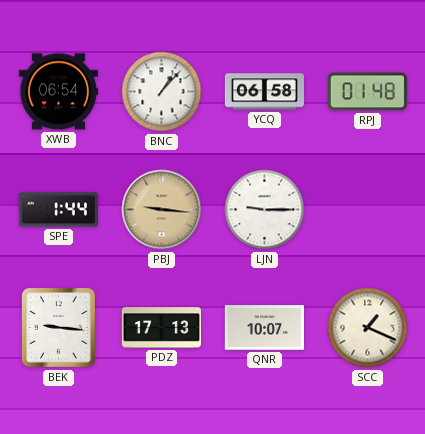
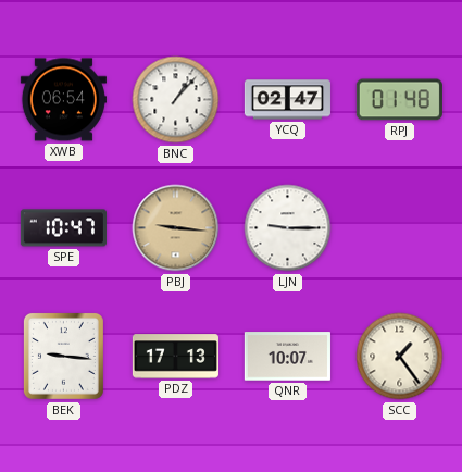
YCQ: 06:58 -> 02:47
SPE: 1:44 -> 10:47
SCC: 1:19 -> 1:24
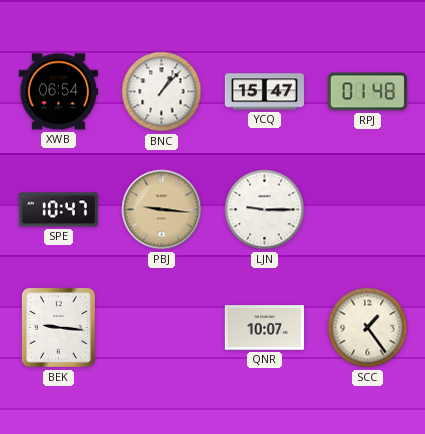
YCQ: 02:47 -> 15:47
PDZ: 17:13 -> none
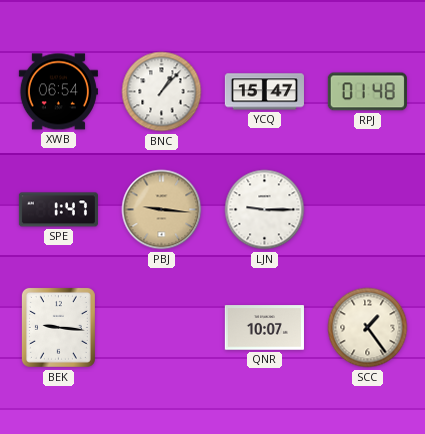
SPE: 10:47 -> 1:47
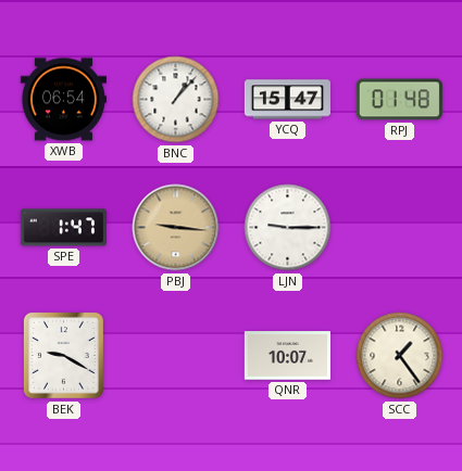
BEK: 9:16 -> 9:20
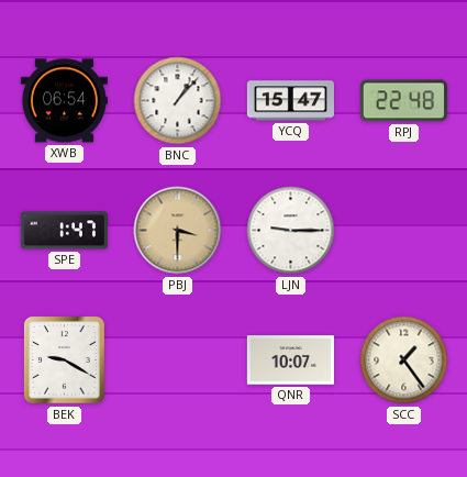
RPJ: 01:48 -> 22:48
PBJ: 9:16 -> 3:30
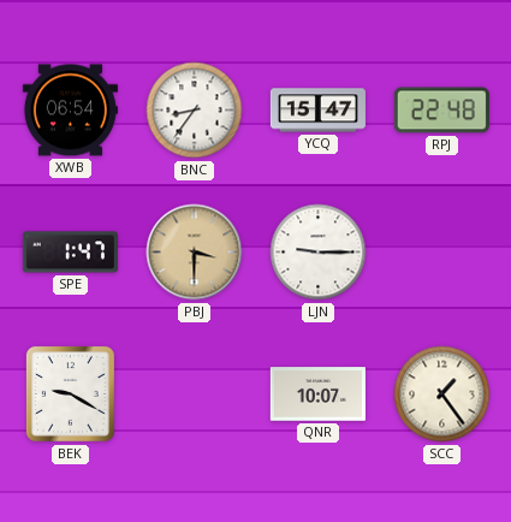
BNC: 1:07 -> 8:36
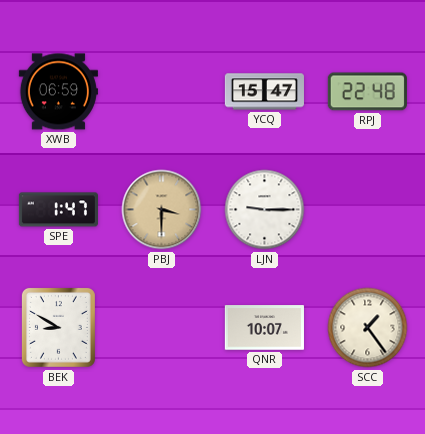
XWB: 06:54 -> 06:59
BNC: 8:36 -> none
BEK: 9:20 -> 8:50
